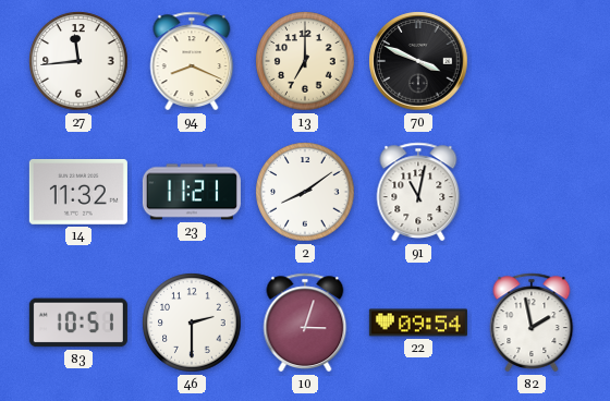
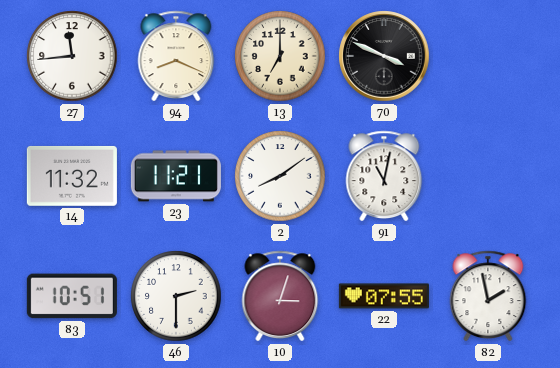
22: 09:54 -> 07:55
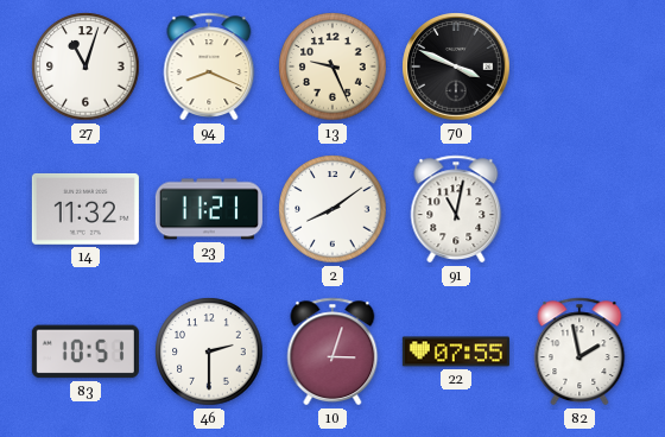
27: 11:44 -> 11:03
13: 7:00 -> 9:26
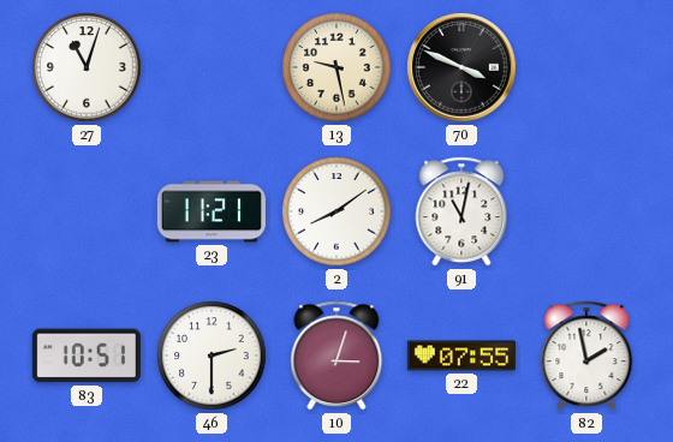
94: 8:19 -> none
13: 9:26 -> 9:28
14: 11:32 -> none
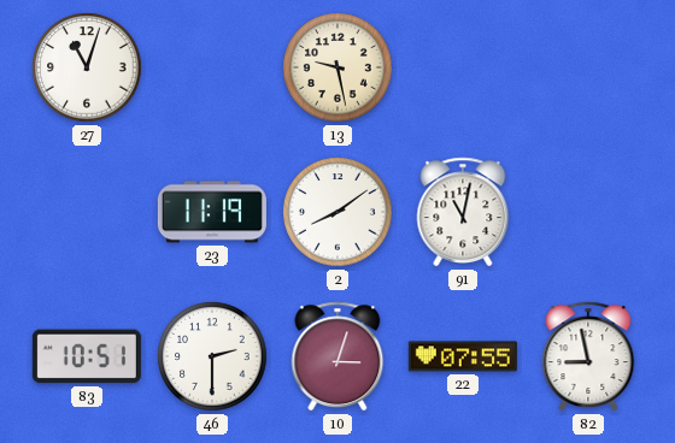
70: 3:49 -> none
23: 11:21 -> 11:19
82: 1:58 -> 8:58
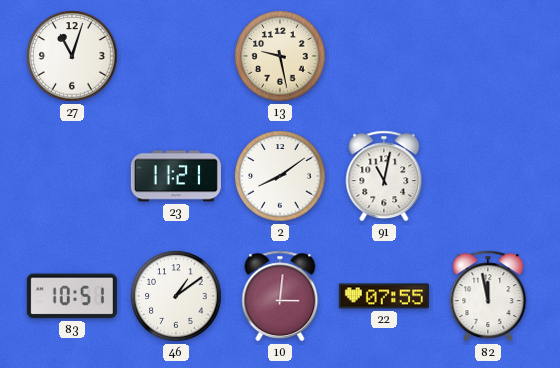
23: 11:19 -> 11:21
46: 2:30 -> 1:09
10: 3:03 -> 3:01
82: 8:58 -> 11:58
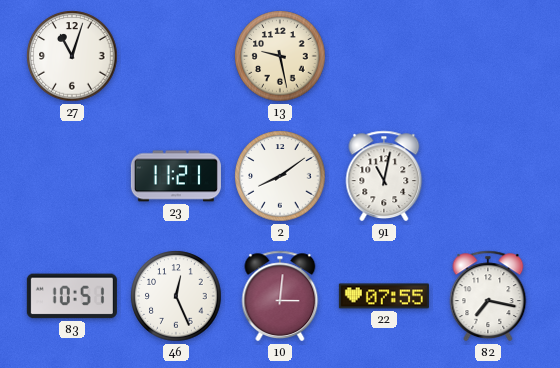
46: 1:09 -> 12:26
82: 11:58 -> 7:17
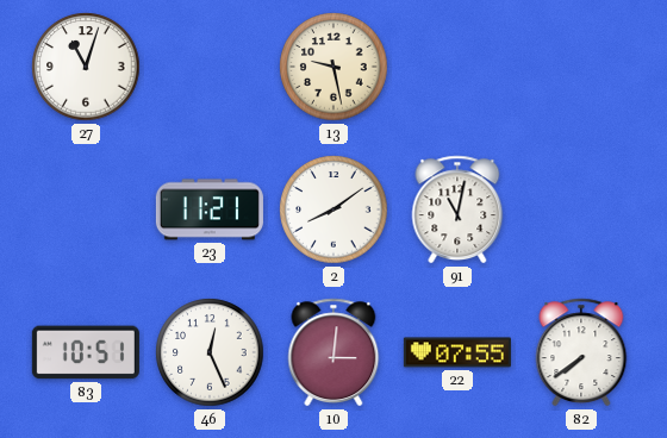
82: 7:17 -> 7:39
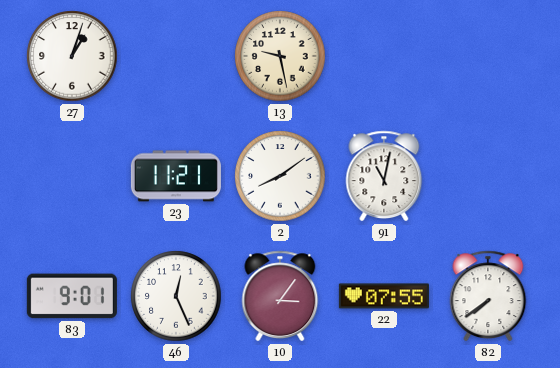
27: 11:03 -> 1:03
83: 10:51 -> 9:01
10: 3:01 -> 3:06
